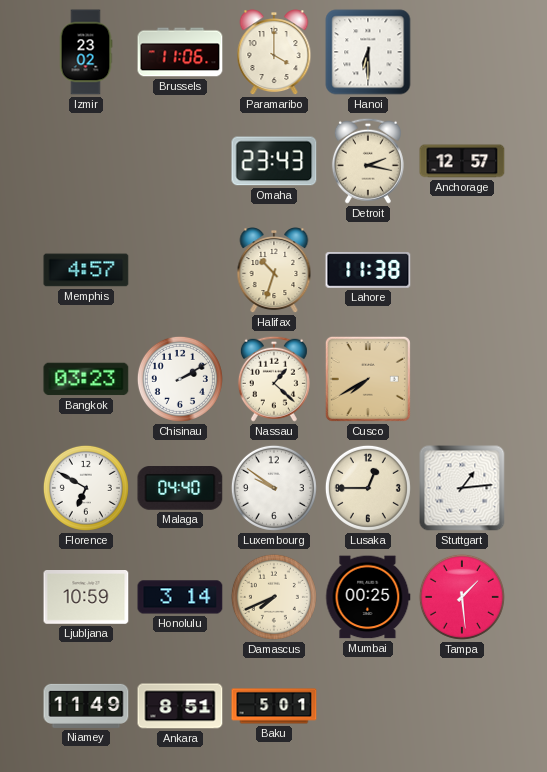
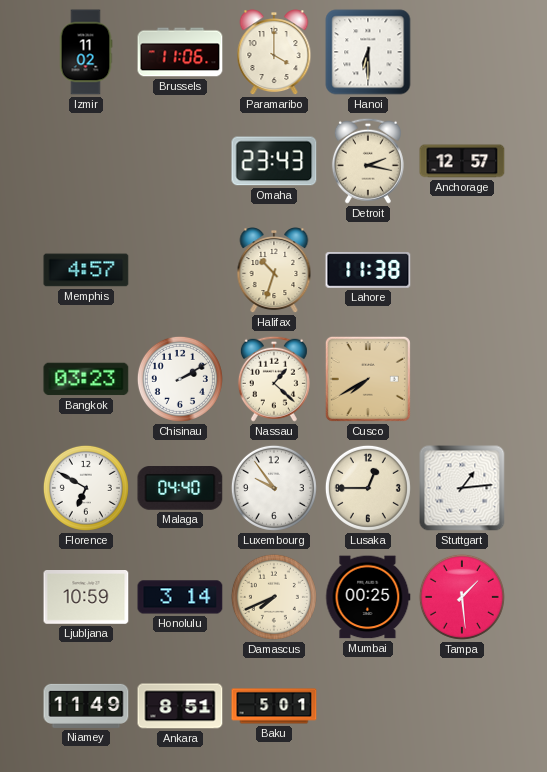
Izmir: 23:02 -> 11:02
Luxembourg: 9:51 -> 9:54
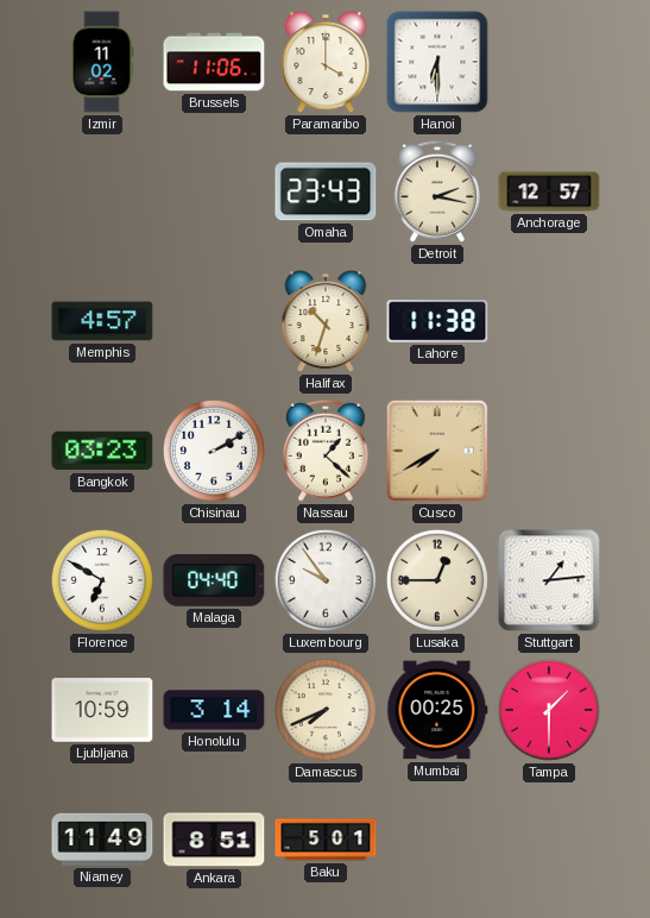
Tampa: 1:29 -> 1:30
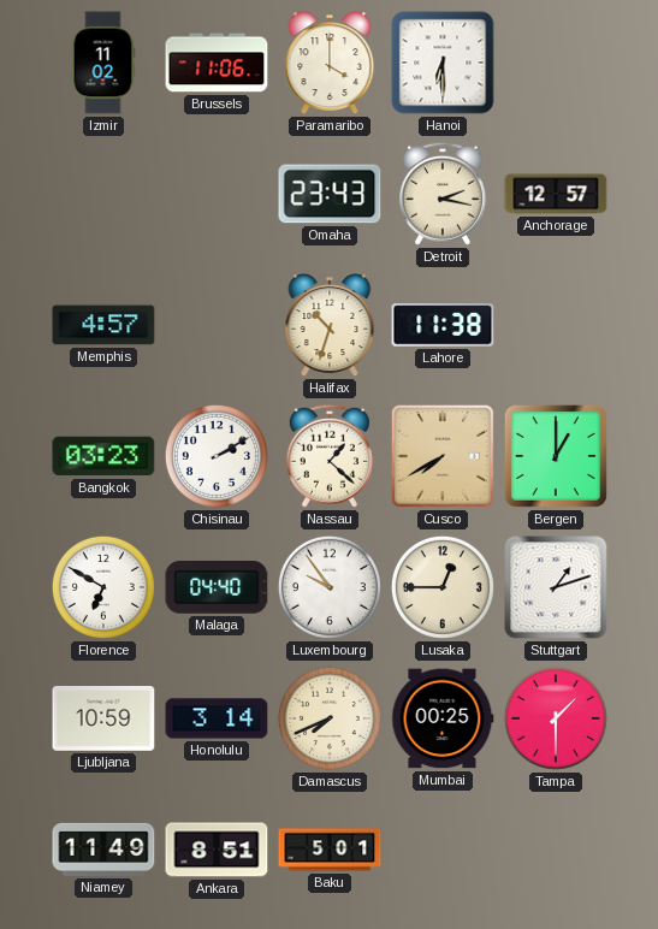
Bergen: none -> 1:00
Stuttgart: 1:14 -> 1:12
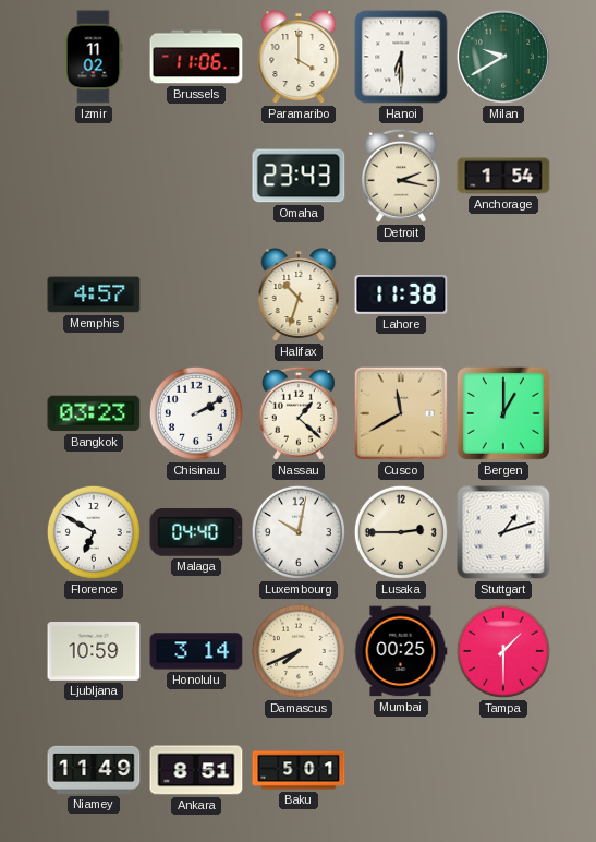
Milan: none -> 9:40
Anchorage: 12:57 -> 1:54
Cusco: 7:40 -> 11:40
Luxembourg: 9:54 -> 10:02
Lusaka: 12:45 -> 2:45
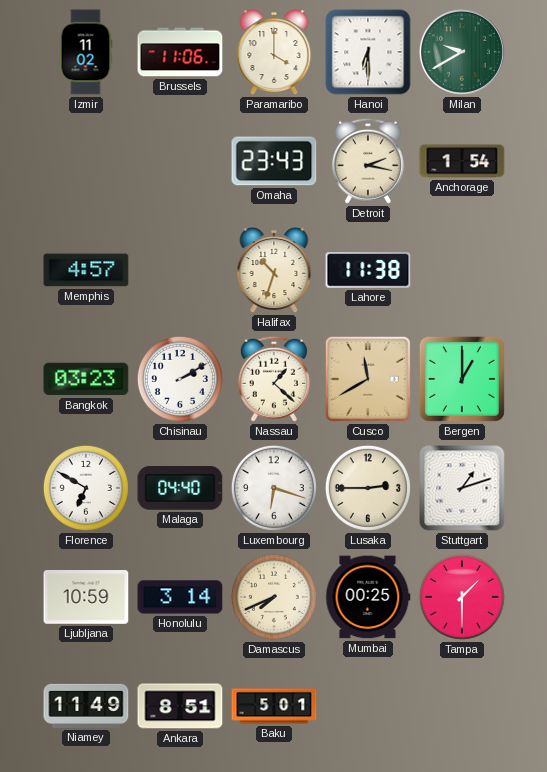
Luxembourg: 10:02 -> 6:18
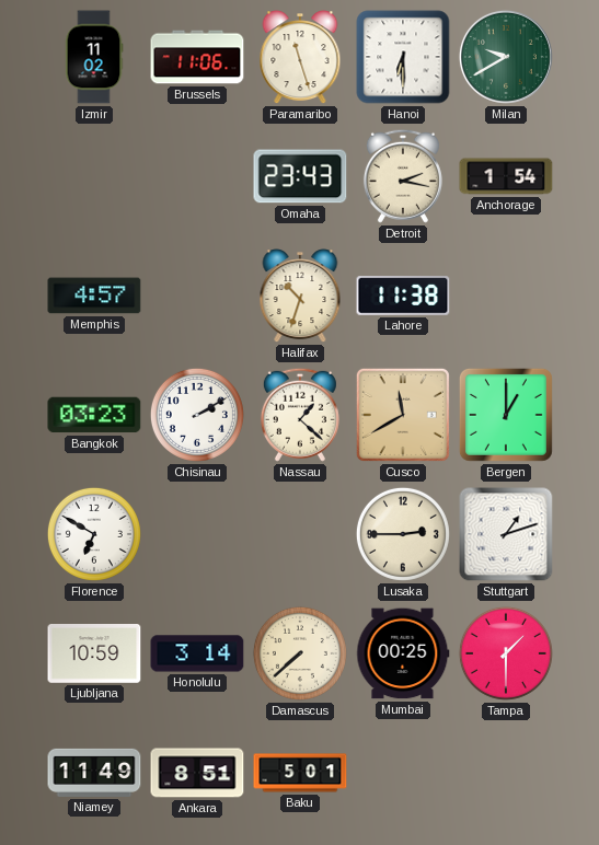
Paramaribo: 4:00 -> 11:27
Malaga: 04:40 -> none
Luxembourg: 6:18 -> none
Damascus: 7:41 -> 7:38
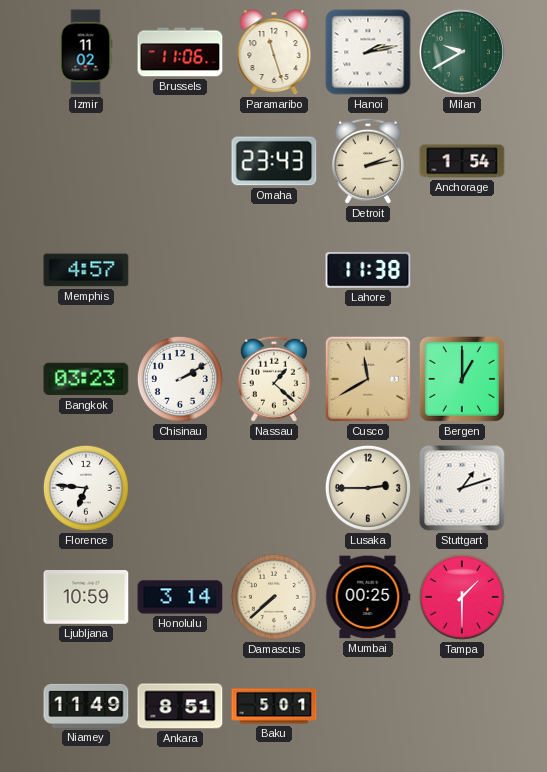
Hanoi: 6:30 -> 2:13
Detroit: 2:17 -> 2:13
Halifax: 10:33 -> none
Florence: 6:50 -> 6:46
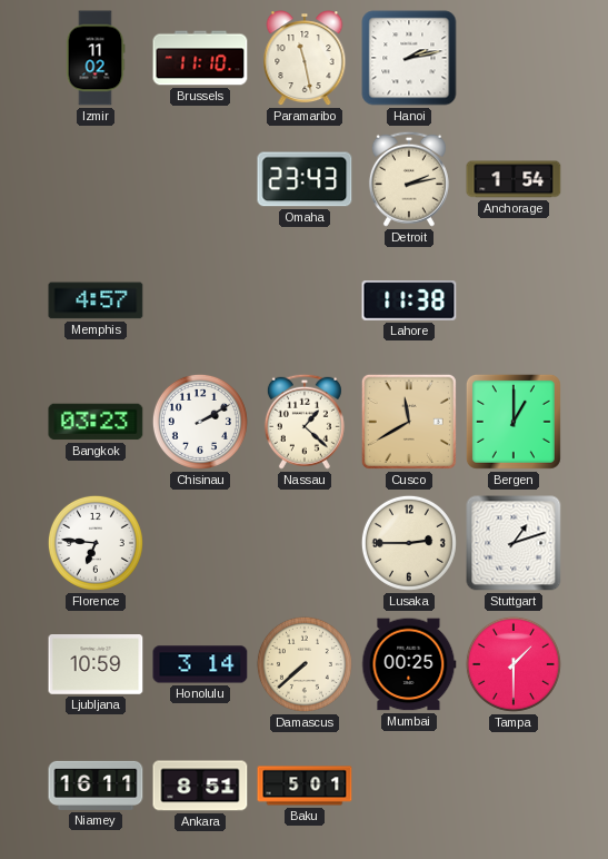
Brussels: 11:06 -> 11:10
Paramaribo: 11:27 -> 11:28
Milan: 9:40 -> none
Niamey: 11:49 -> 16:11
